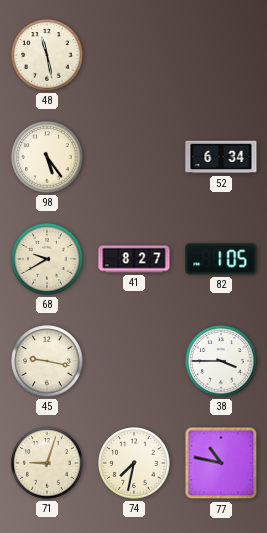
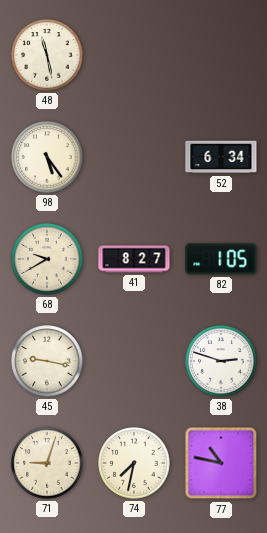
38: 3:45 -> 2:48
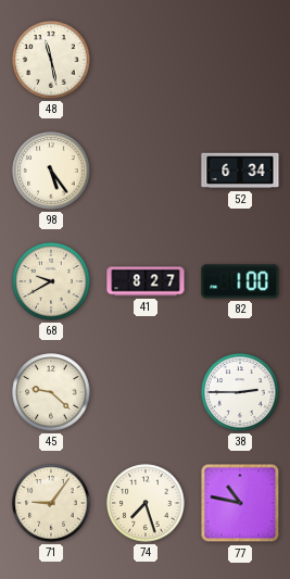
82: 1:05 -> 1:00
45: 9:17 -> 9:22
38: 2:48 -> 2:45
71: 9:03 -> 9:06
74: 7:32 -> 7:27
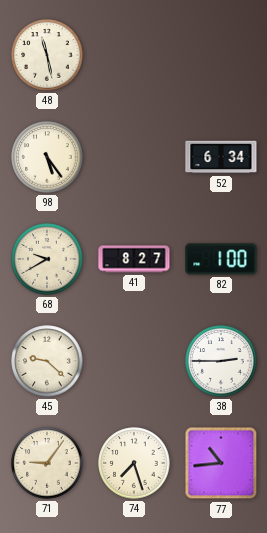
77: 10:47 -> 10:44
